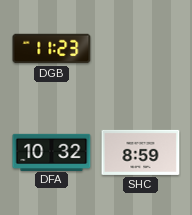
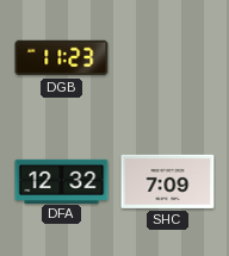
DFA: 10:32 -> 12:32
SHC: 8:59 -> 7:09
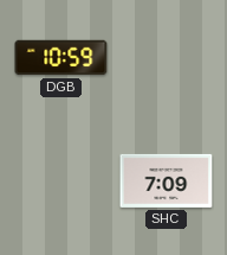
DGB: 11:23 -> 10:59
DFA: 12:32 -> none
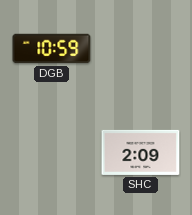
SHC: 7:09 -> 2:09
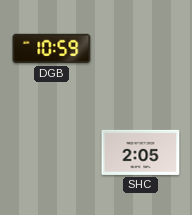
SHC: 2:09 -> 2:05
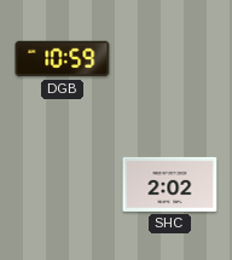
SHC: 2:05 -> 2:02
